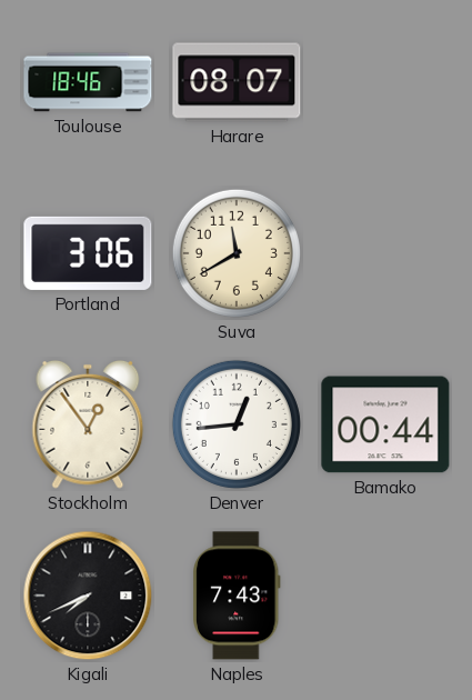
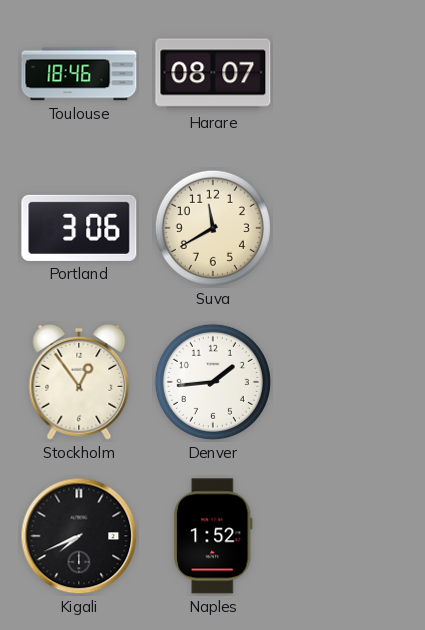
Denver: 12:44 -> 1:44
Bamako: 00:44 -> none
Naples: 7:43 -> 1:52
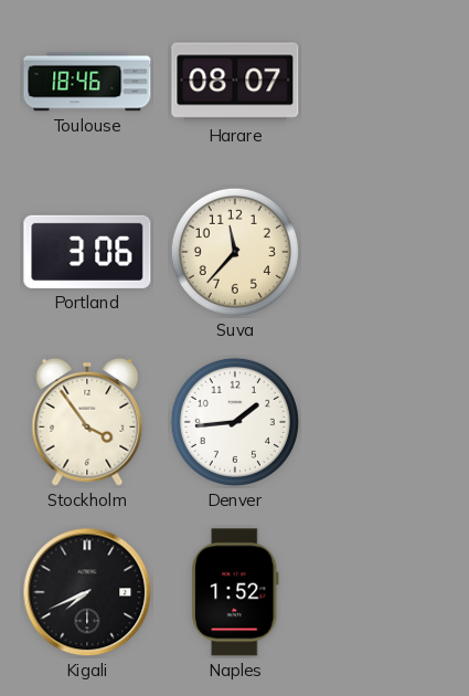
Suva: 11:40 -> 11:37
Stockholm: 12:54 -> 3:54
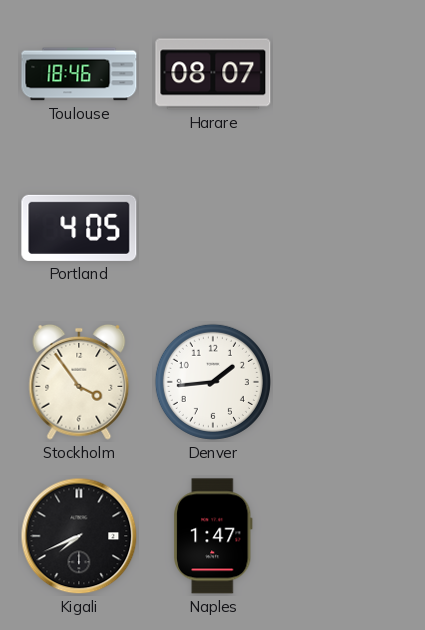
Portland: 3:06 -> 4:05
Suva: 11:37 -> none
Naples: 1:52 -> 1:47
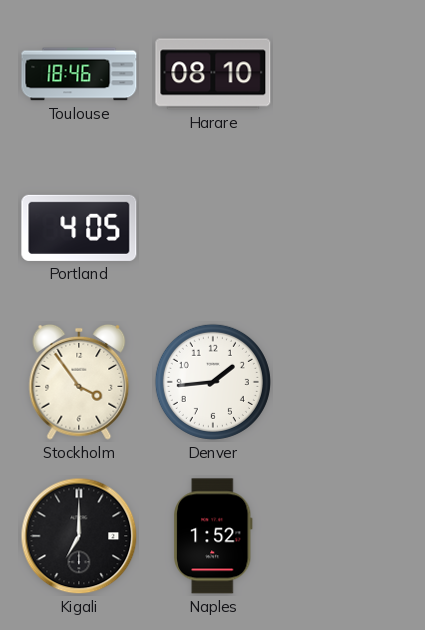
Harare: 08:07 -> 08:10
Kigali: 7:41 -> 7:00
Naples: 1:47 -> 1:52
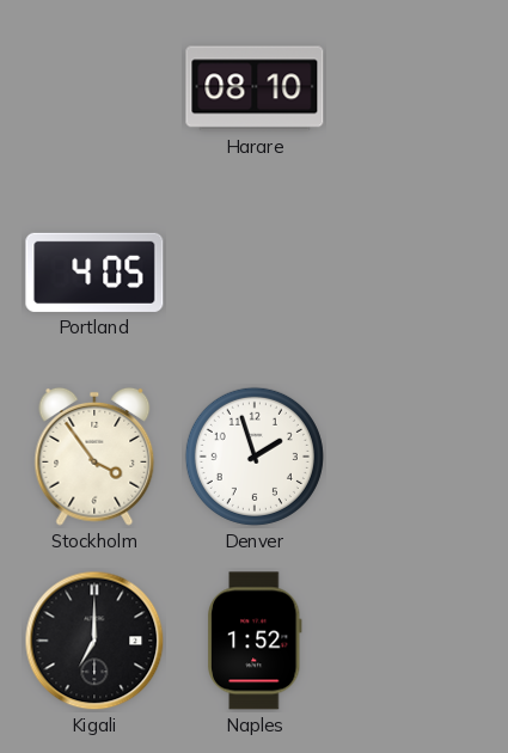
Toulouse: 18:46 -> none
Denver: 1:44 -> 1:57
